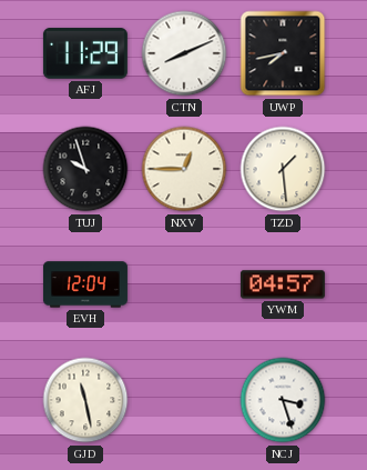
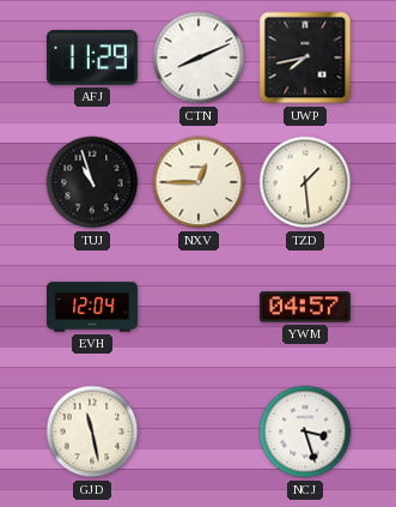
TUJ: 9:57 -> 10:57
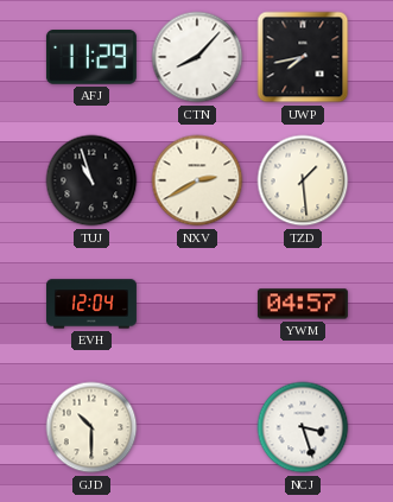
CTN: 8:11 -> 8:07
NXV: 12:45 -> 2:40
GJD: 11:28 -> 10:30
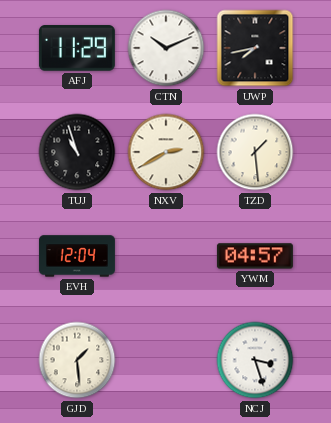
CTN: 8:07 -> 10:11
GJD: 10:30 -> 1:29
